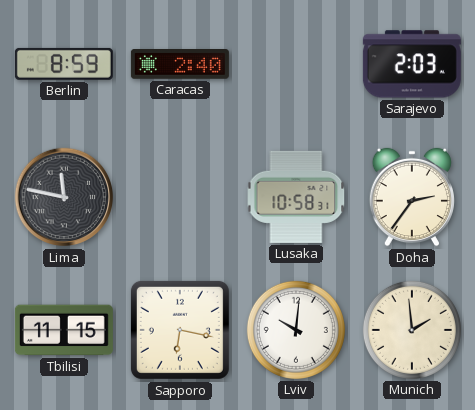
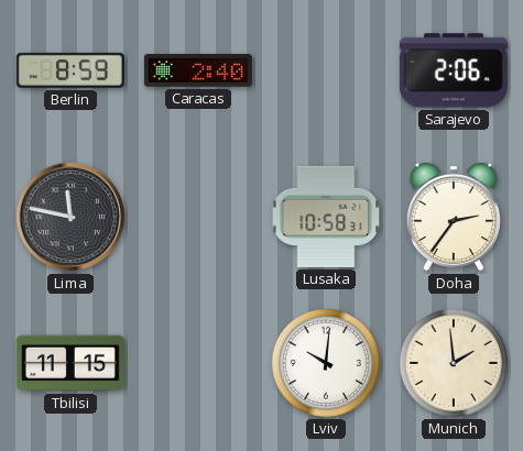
Sarajevo: 2:03 -> 2:06
Sapporo: 6:17 -> none
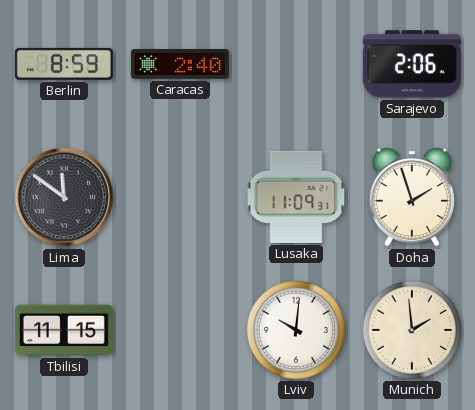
Lima: 11:47 -> 11:51
Lusaka: 10:58 -> 11:09
Doha: 2:36 -> 1:57
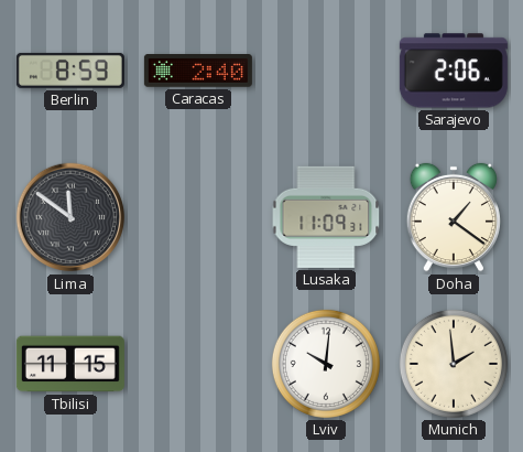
Doha: 1:57 -> 1:21
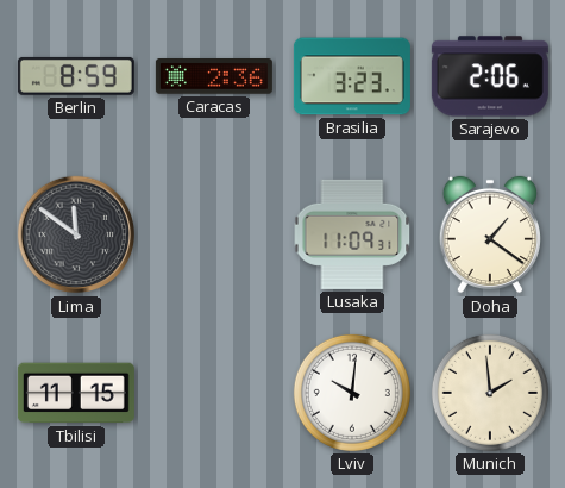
Caracas: 2:40 -> 2:36
Brasilia: none -> 3:23
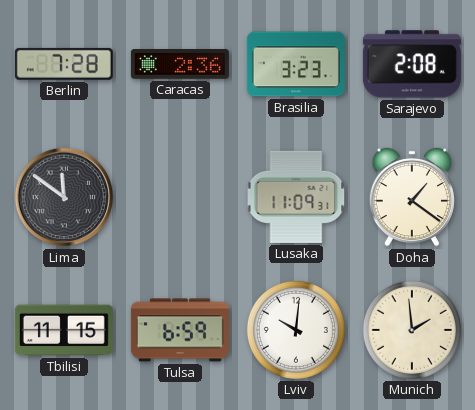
Berlin: 8:59 -> 7:28
Sarajevo: 2:06 -> 2:08
Tulsa: none -> 6:59
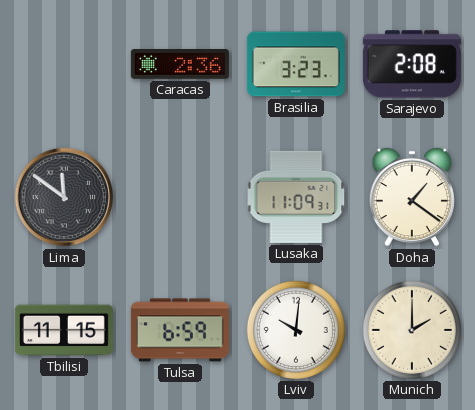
Berlin: 7:28 -> none
Munich: 1:59 -> 2:00
